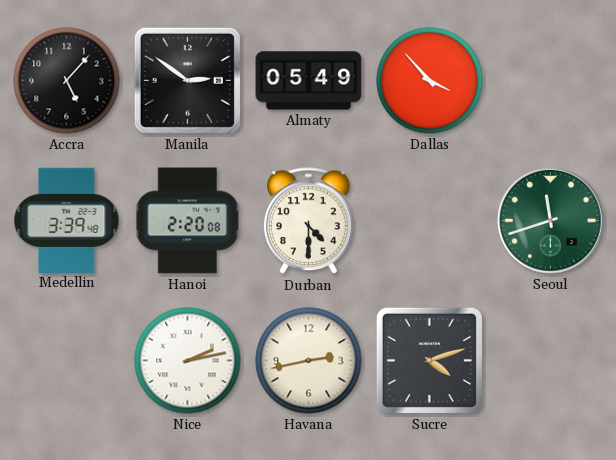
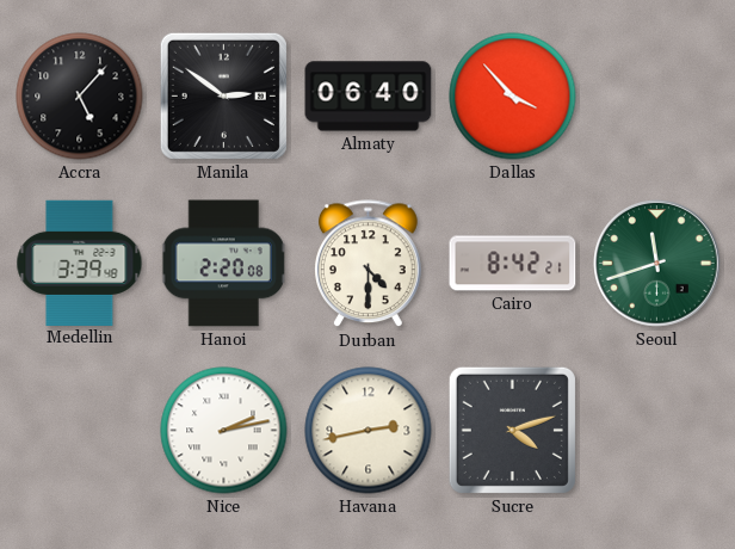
Almaty: 05:49 -> 06:40
Cairo: none -> 8:42
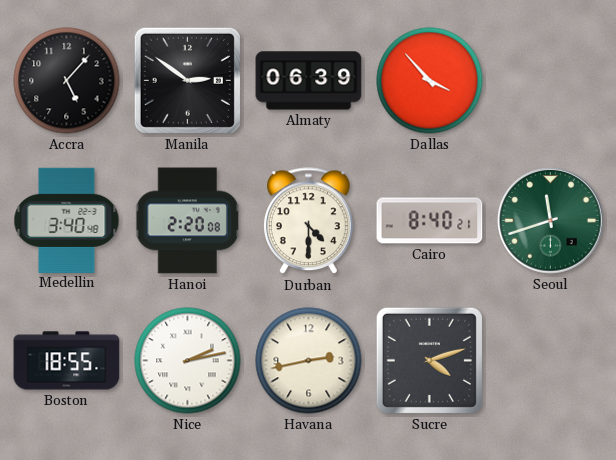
Almaty: 06:40 -> 06:39
Medellin: 3:39 -> 3:40
Cairo: 8:42 -> 8:40
Boston: none -> 18:55
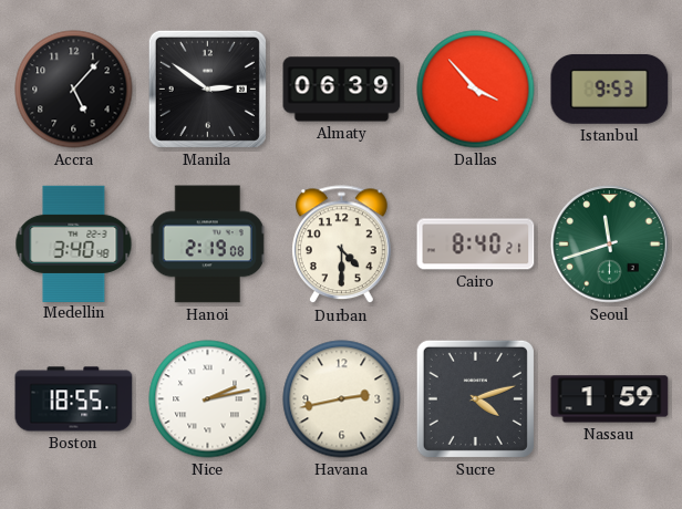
Istanbul: none -> 9:53
Hanoi: 2:20 -> 2:19
Nassau: none -> 1:59
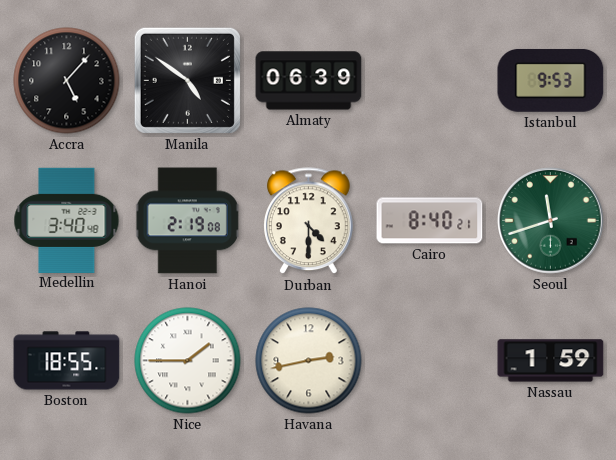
Manila: 2:51 -> 4:51
Dallas: 3:53 -> none
Nice: 2:13 -> 1:45
Sucre: 4:12 -> none
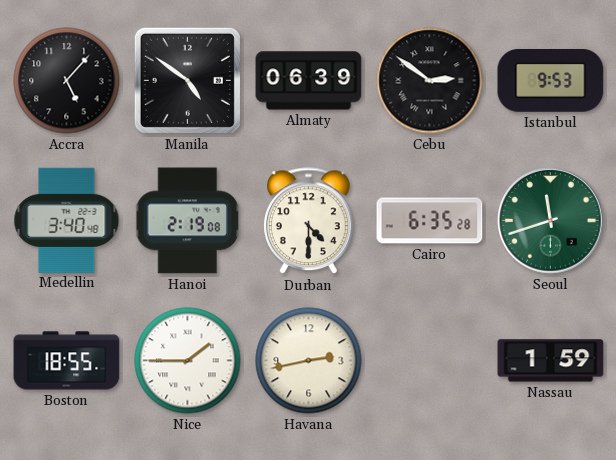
Cebu: none -> 2:51
Cairo: 8:40 -> 6:35
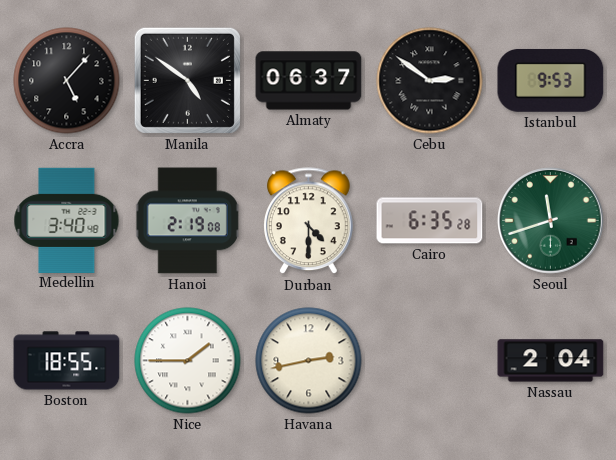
Almaty: 06:39 -> 06:37
Nassau: 1:59 -> 2:04
